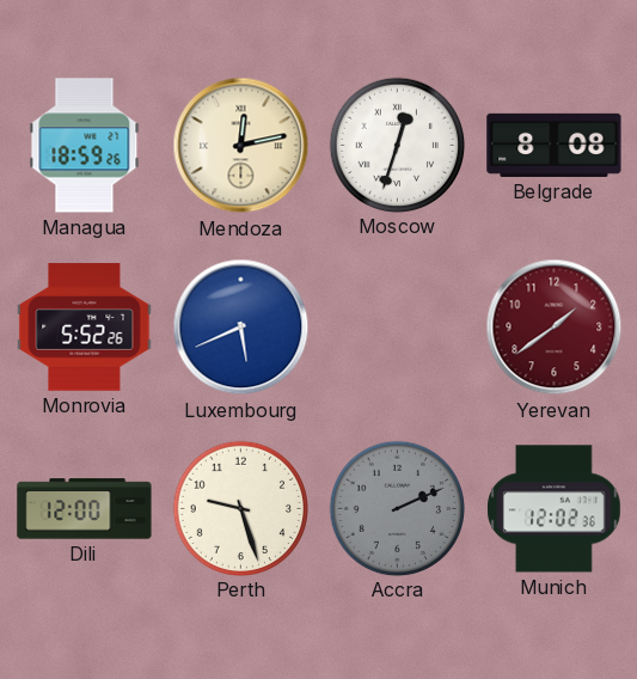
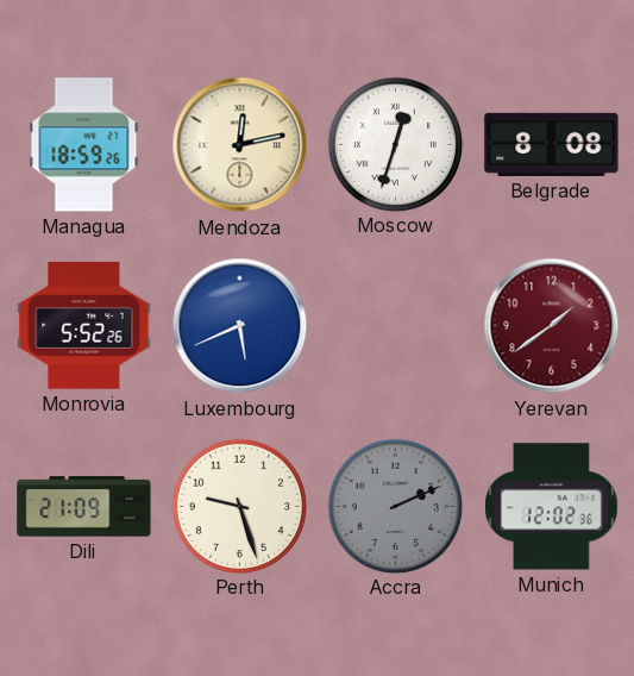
Dili: 12:00 -> 21:09
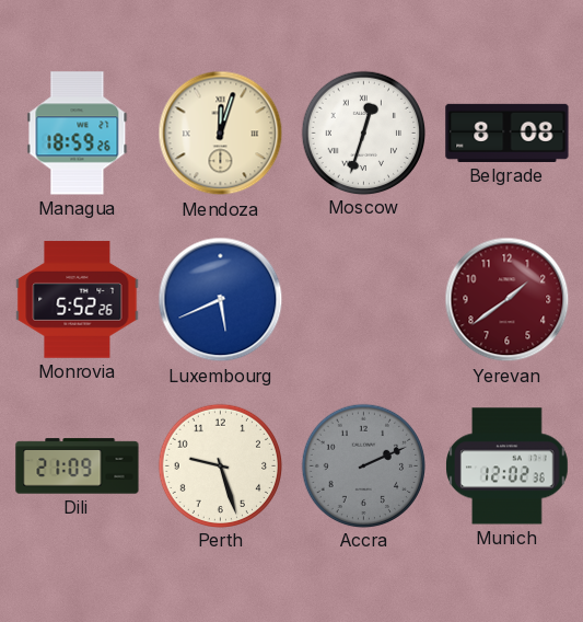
Mendoza: 12:13 -> 12:03
